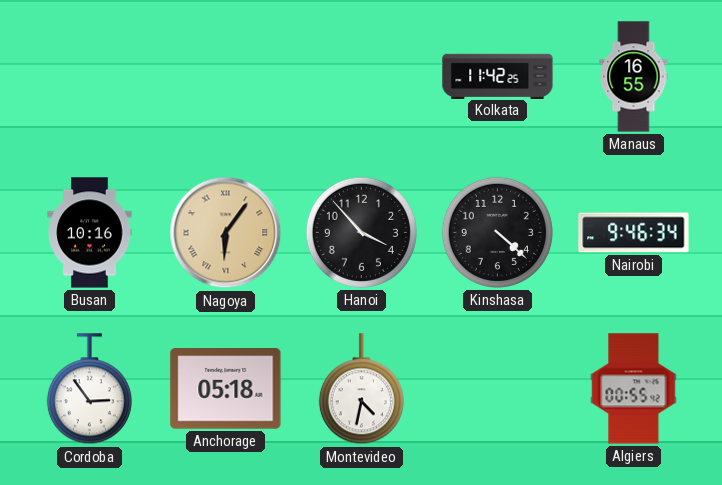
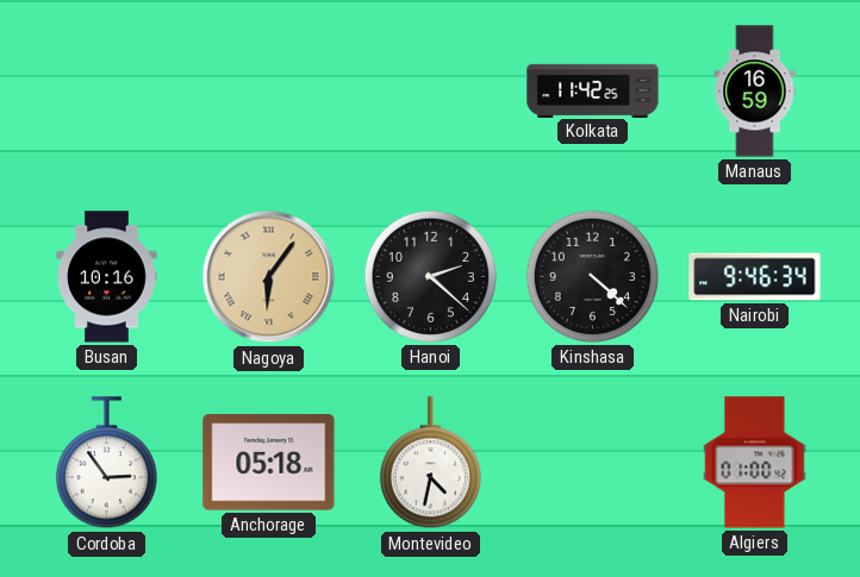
Manaus: 16:55 -> 16:59
Hanoi: 3:53 -> 2:22
Algiers: 00:55 -> 01:00
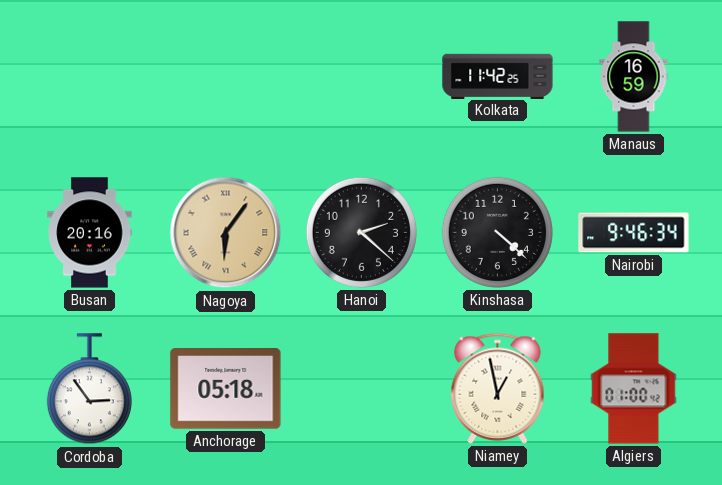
Busan: 10:16 -> 20:16
Montevideo: 4:32 -> none
Niamey: none -> 12:58
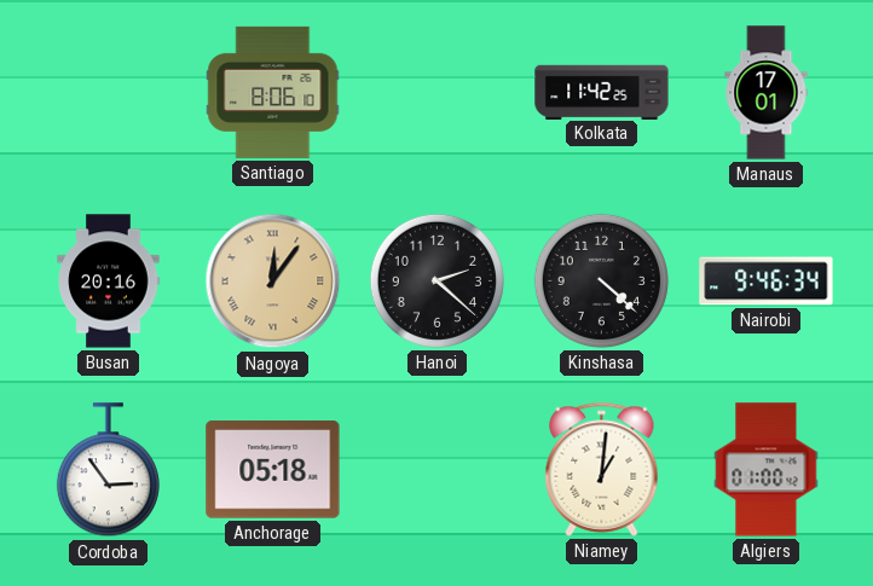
Santiago: none -> 8:06
Manaus: 16:59 -> 17:01
Nagoya: 6:06 -> 12:06
Niamey: 12:58 -> 1:01
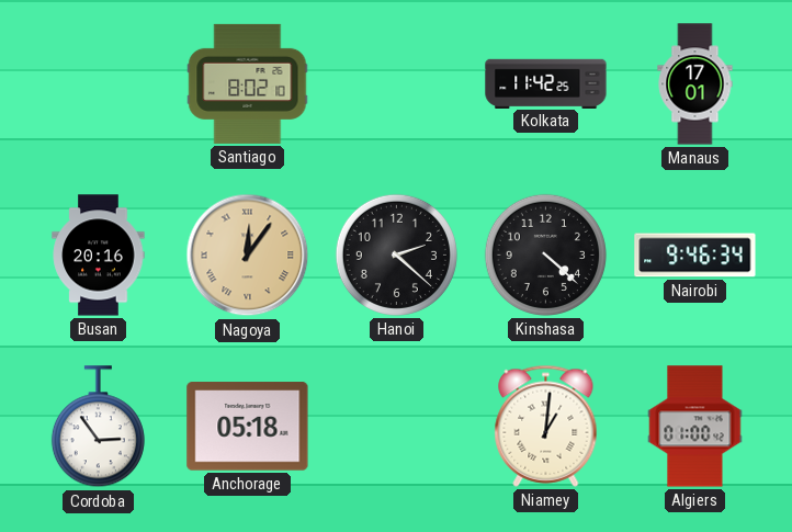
Santiago: 8:06 -> 8:02
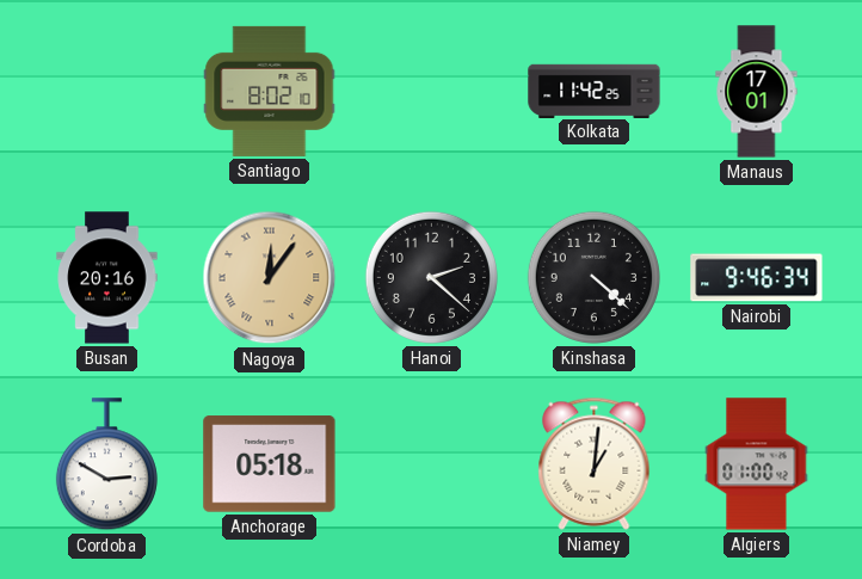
Cordoba: 2:54 -> 2:50
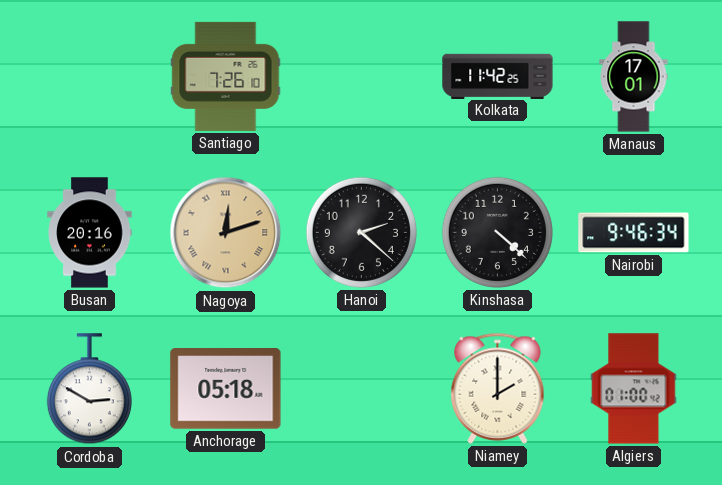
Santiago: 8:02 -> 7:26
Nagoya: 12:06 -> 12:12
Niamey: 1:01 -> 2:00
